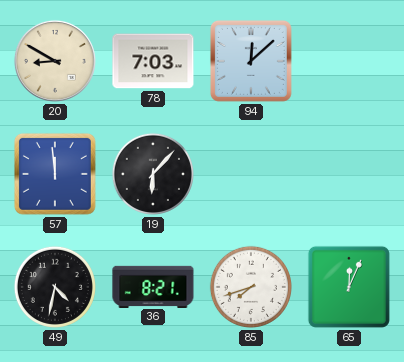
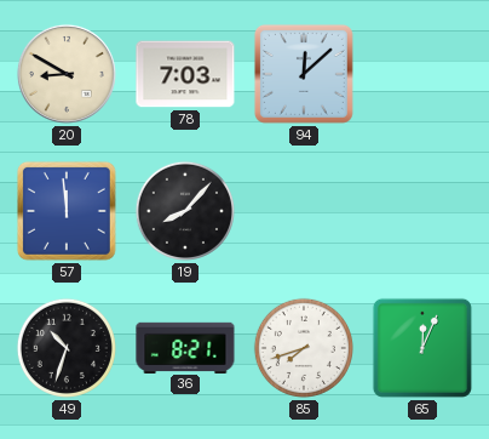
19: 6:07 -> 8:07
49: 4:32 -> 10:33
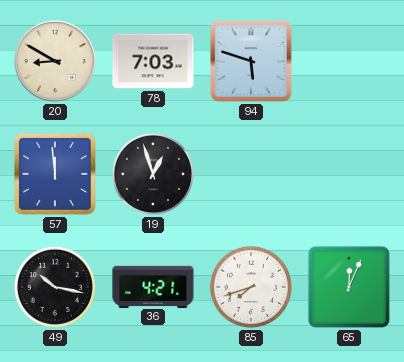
94: 12:08 -> 5:48
19: 8:07 -> 12:57
49: 10:33 -> 10:17
36: 8:21 -> 4:21
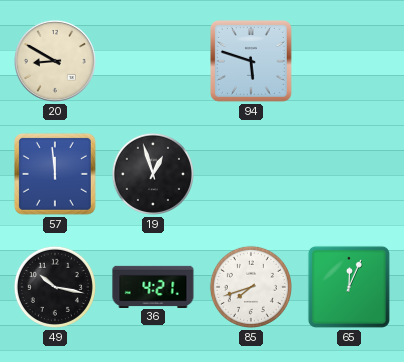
78: 7:03 -> none
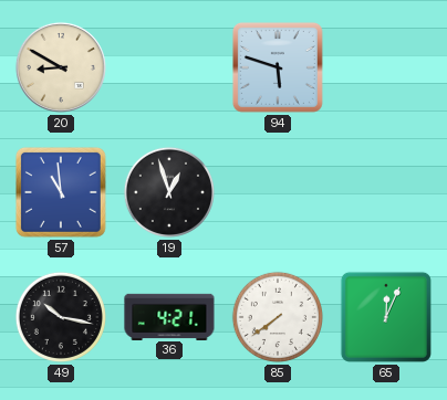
57: 11:59 -> 10:59
85: 7:42 -> 7:39
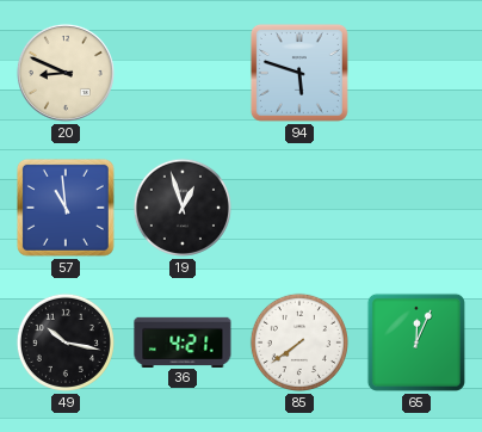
20: 8:50 -> 8:49
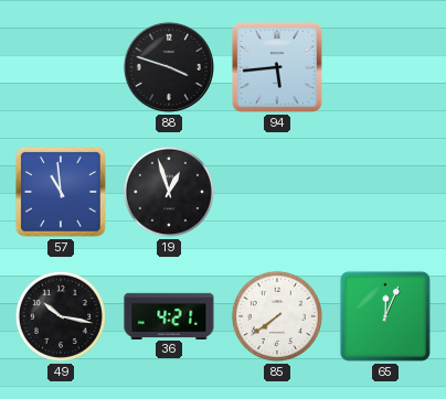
20: 8:49 -> none
88: none -> 3:48
94: 5:48 -> 5:44
